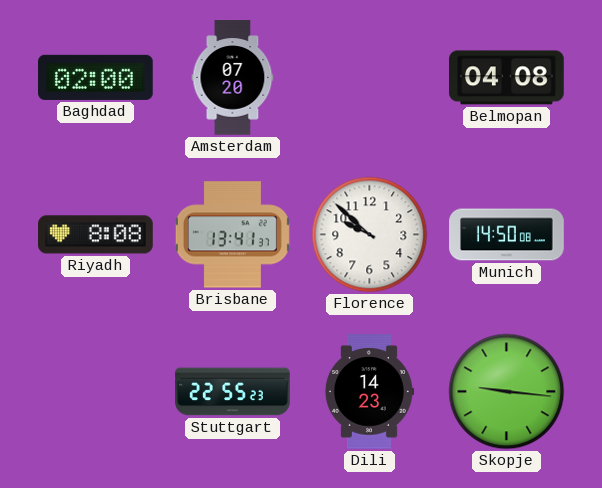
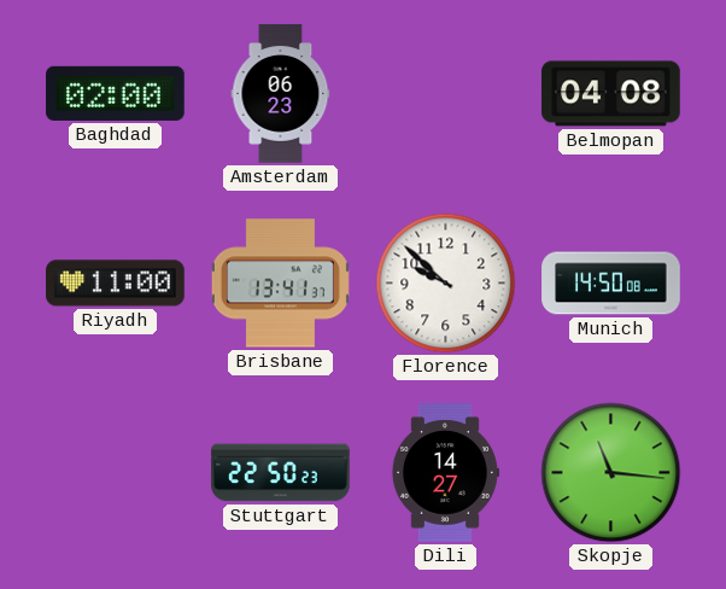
Amsterdam: 07:20 -> 06:23
Riyadh: 8:08 -> 11:00
Stuttgart: 22:55 -> 22:50
Dili: 14:23 -> 14:27
Skopje: 9:16 -> 11:16
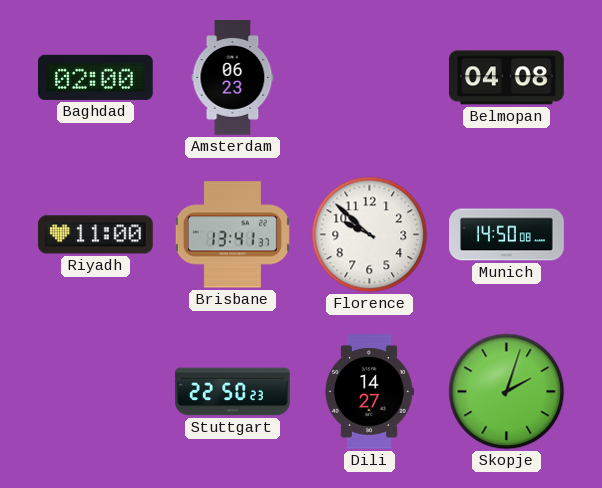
Skopje: 11:16 -> 2:03
